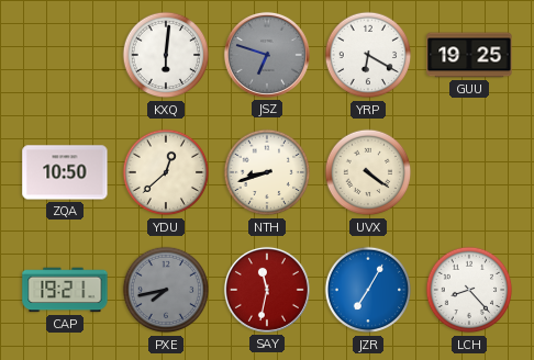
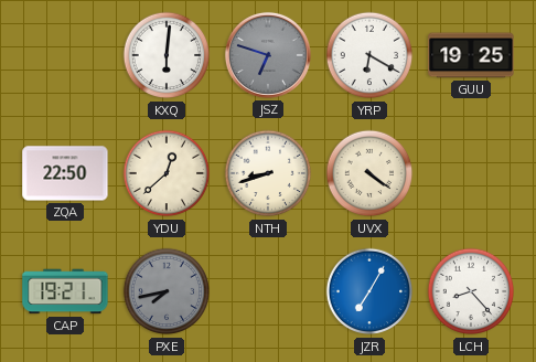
ZQA: 10:50 -> 22:50
SAY: 11:32 -> none
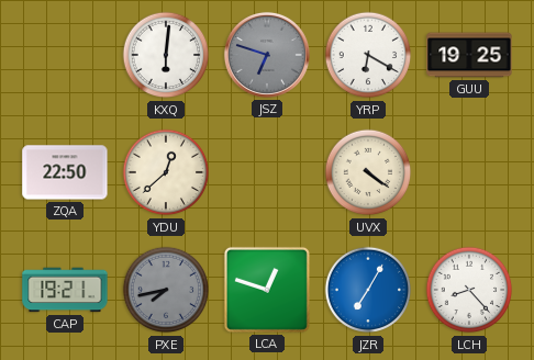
NTH: 8:42 -> none
LCA: none -> 12:48
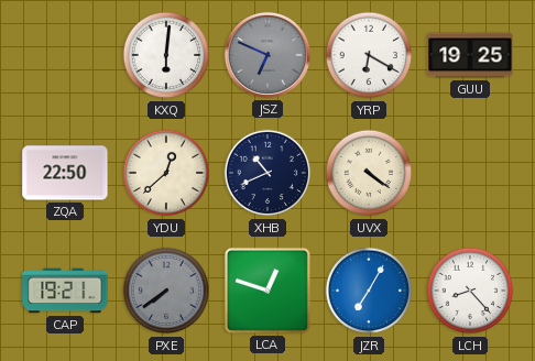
JSZ: 6:48 -> 6:49
XHB: none -> 10:41
PXE: 7:43 -> 7:39
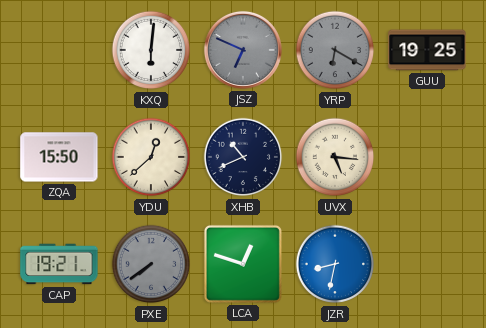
YRP dial: white -> grey
ZQA: 22:50 -> 15:50
UVX: 4:21 -> 5:16
JZR: 7:05 -> 8:32
LCH: 8:23 -> none
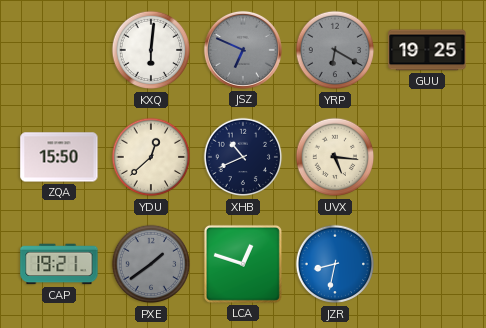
PXE: 7:39 -> 1:39
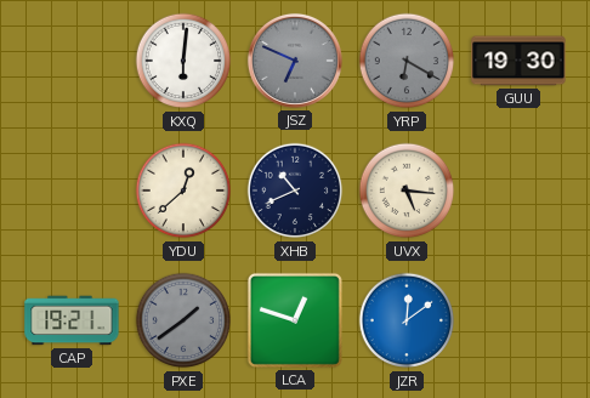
GUU: 19:25 -> 19:30
ZQA: 15:50 -> none
JZR: 8:32 -> 12:09
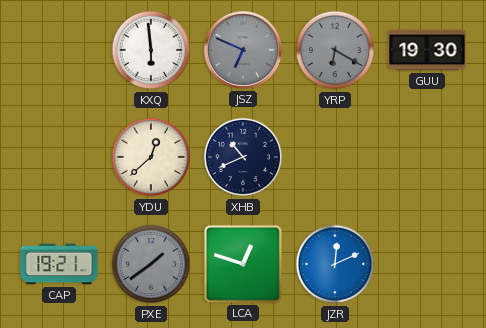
KXQ: 6:01 -> 5:59
UVX: 5:16 -> none
JZR: 12:09 -> 12:11
